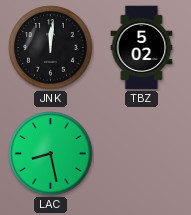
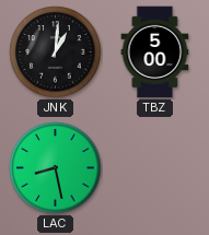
JNK: 12:01 -> 1:01
TBZ: 5:02 -> 5:00
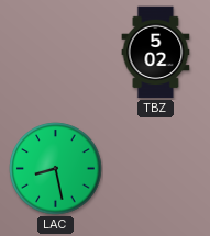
JNK: 1:01 -> none
TBZ: 5:00 -> 5:02
